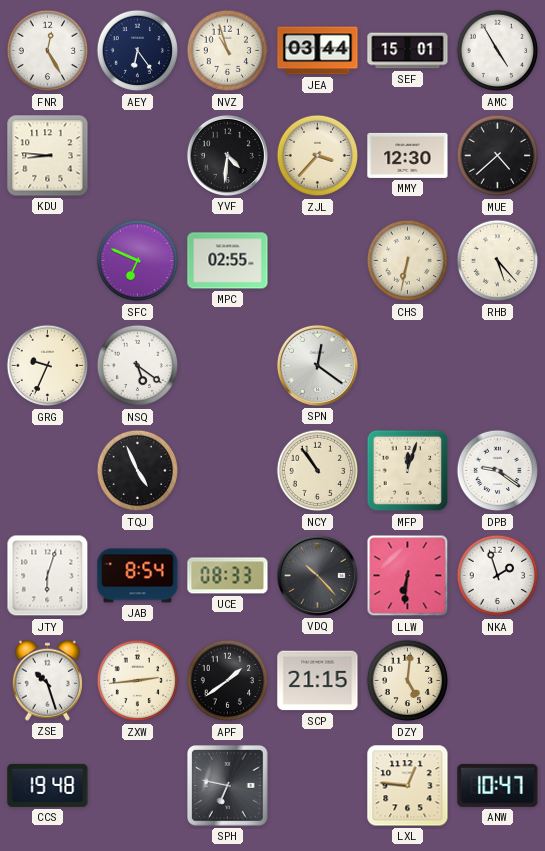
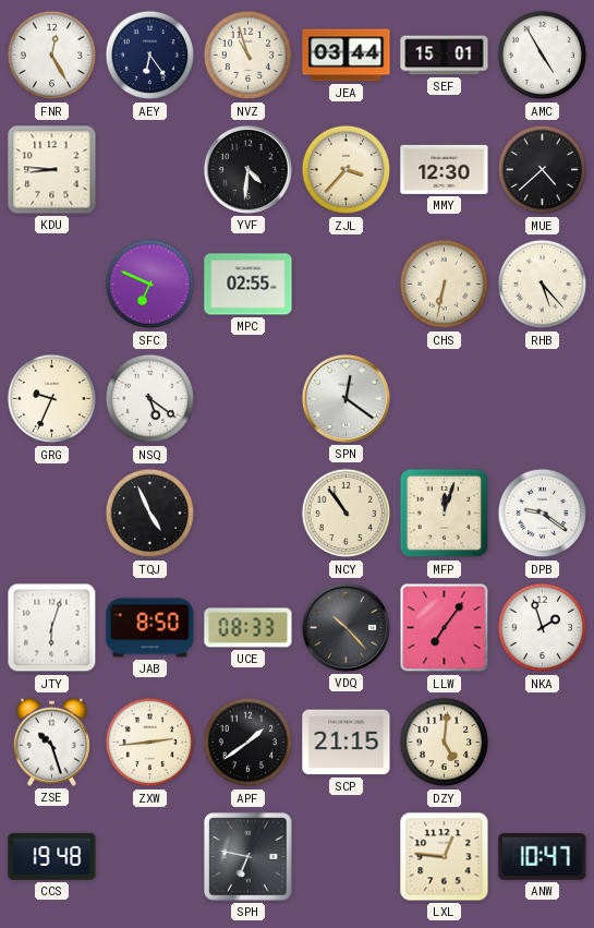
JAB: 8:54 -> 8:50
LLW: 6:31 -> 7:06
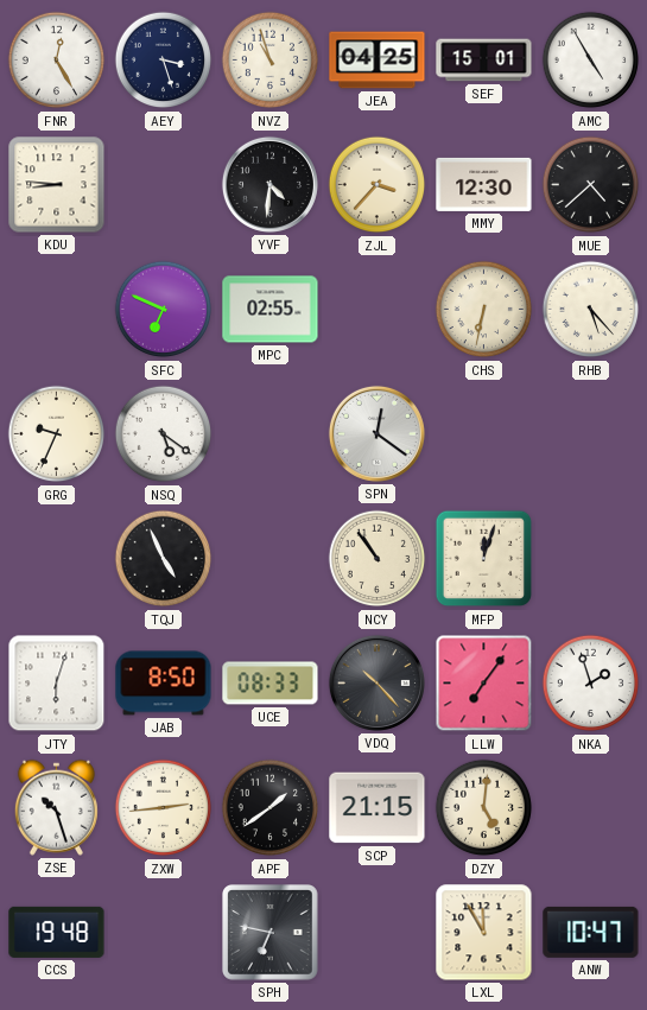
AEY: 6:24 -> 3:27
JEA: 03:44 -> 04:25
DPB: 9:21 -> none
LXL: 12:46 -> 11:55
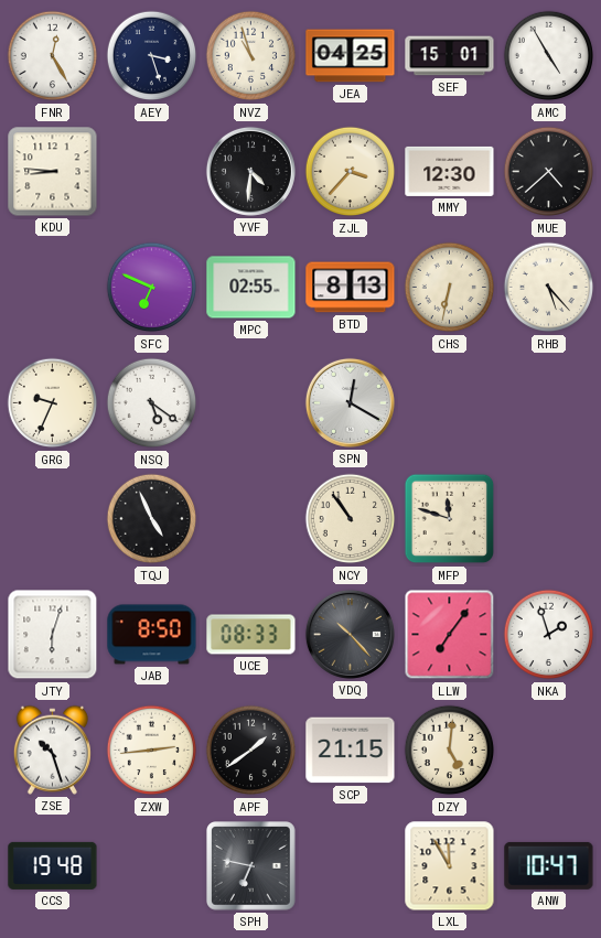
BTD: none -> 8:13
SPN: 12:21 -> 12:20
MFP: 12:03 -> 11:48
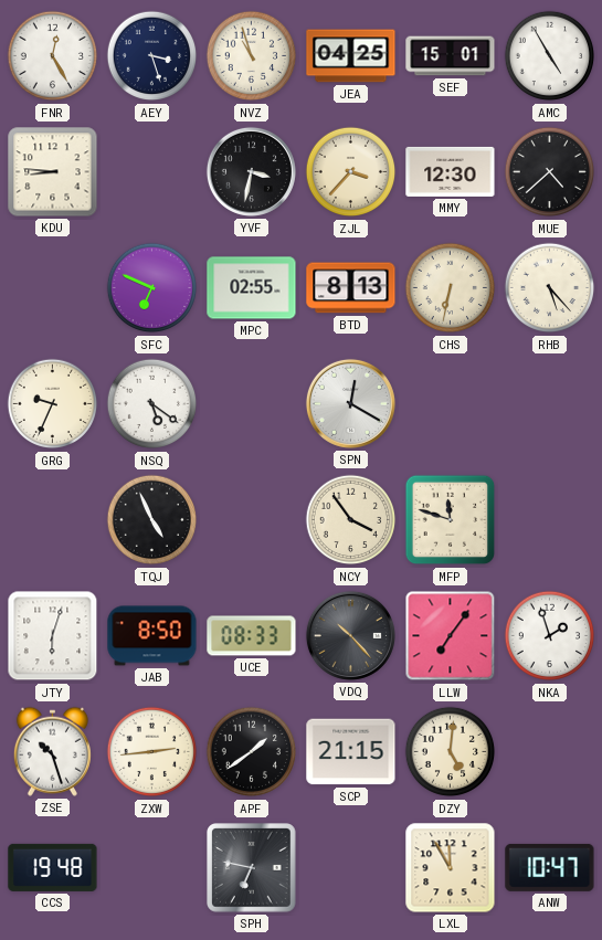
YVF: 4:31 -> 3:32
NCY: 10:54 -> 3:54
